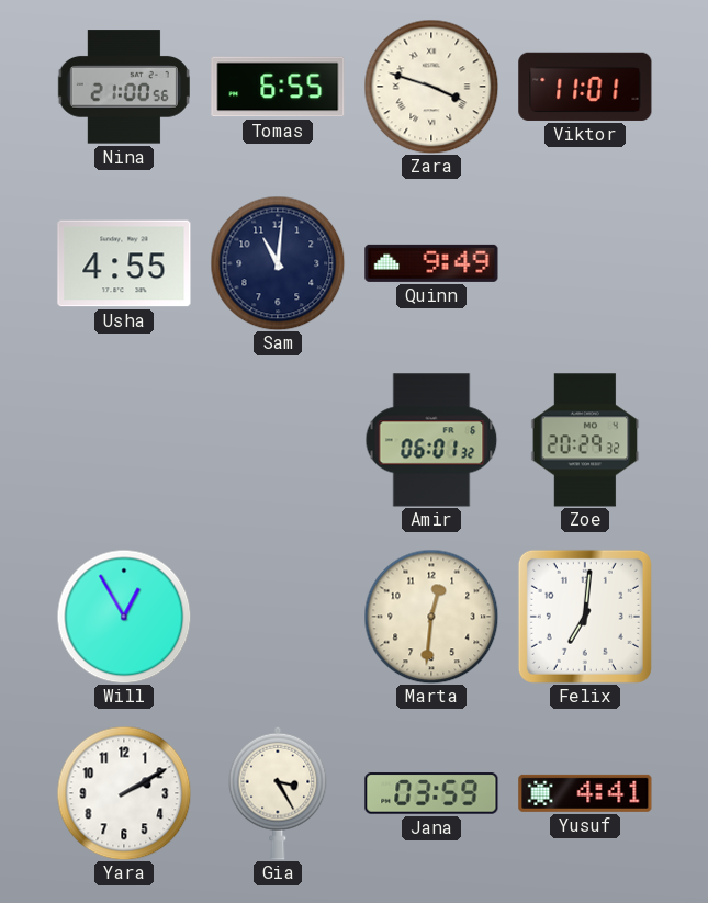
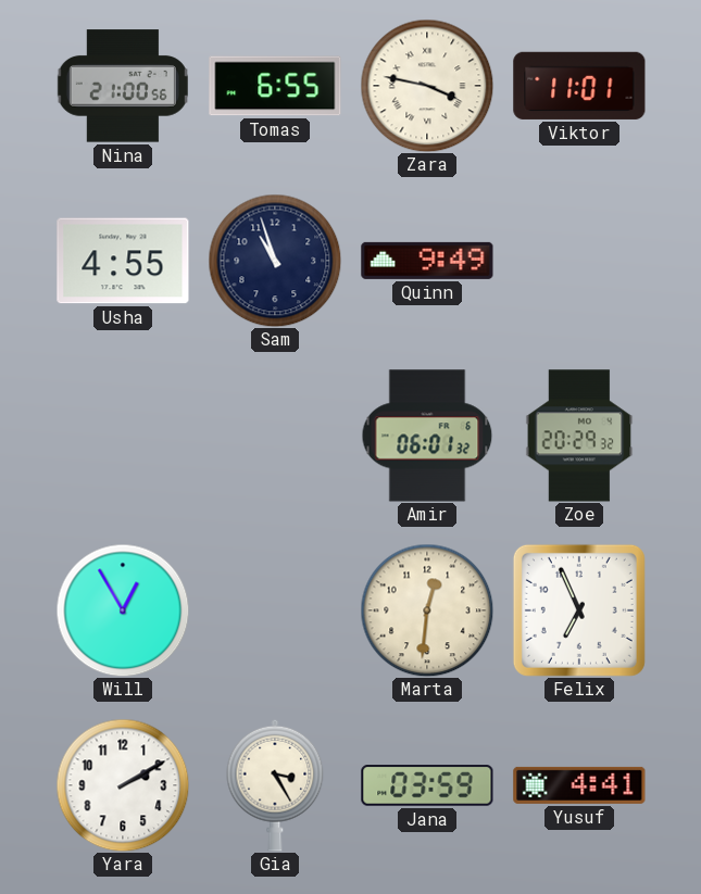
Zara: 3:48 -> 3:47
Sam: 11:01 -> 10:57
Felix: 7:01 -> 6:56
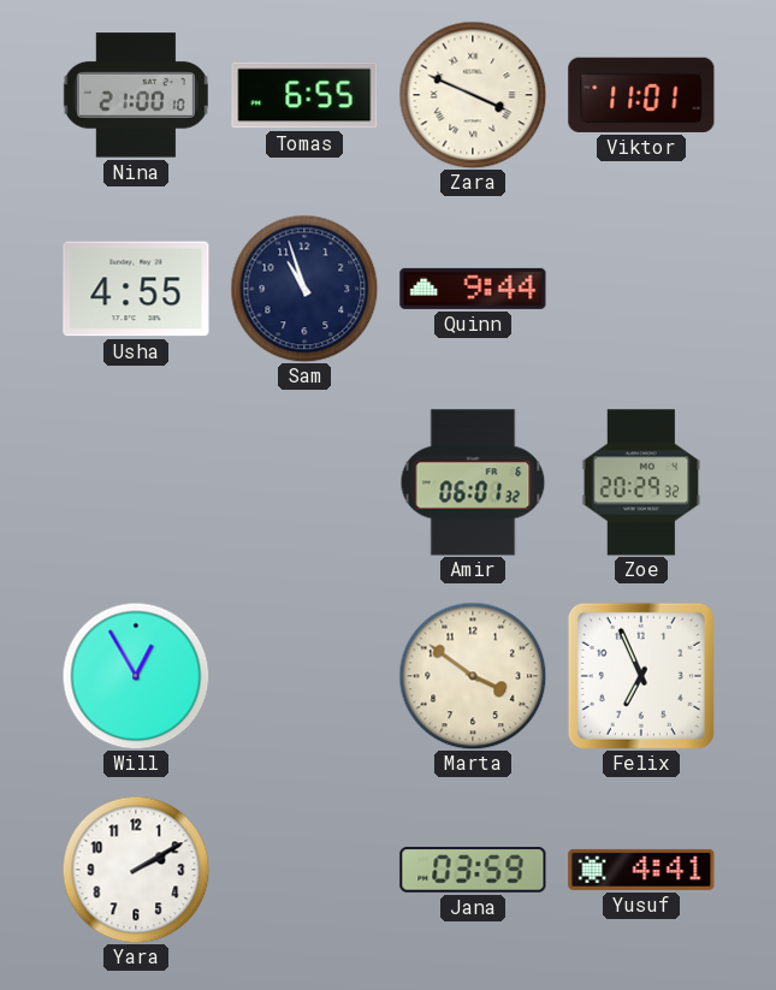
Nina: 21:00:56 -> 21:00:10
Zara: 3:47 -> 3:49
Quinn: 9:49 -> 9:44
Marta: 12:31 -> 3:51
Gia: 3:25 -> none
